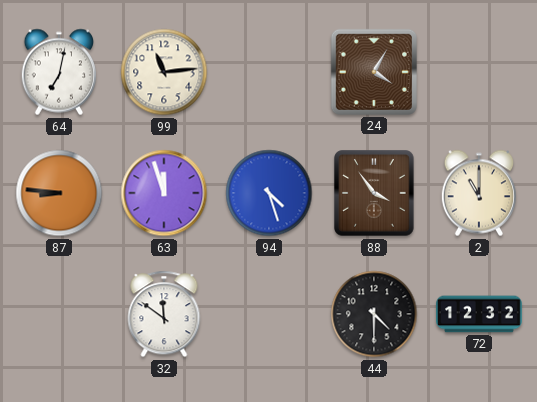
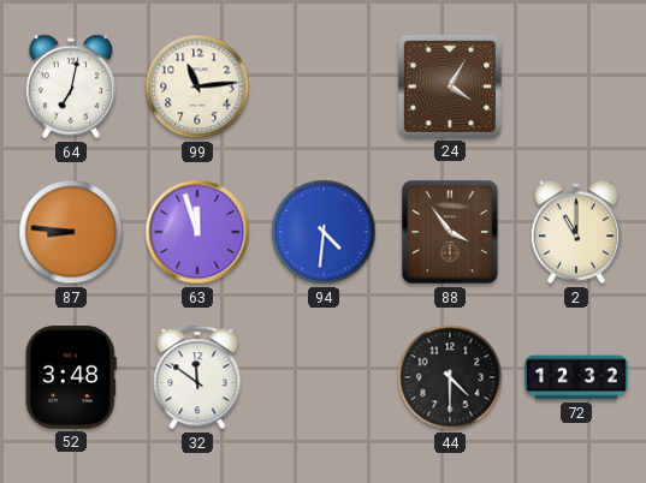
94: 4:27 -> 4:31
52: none -> 3:48
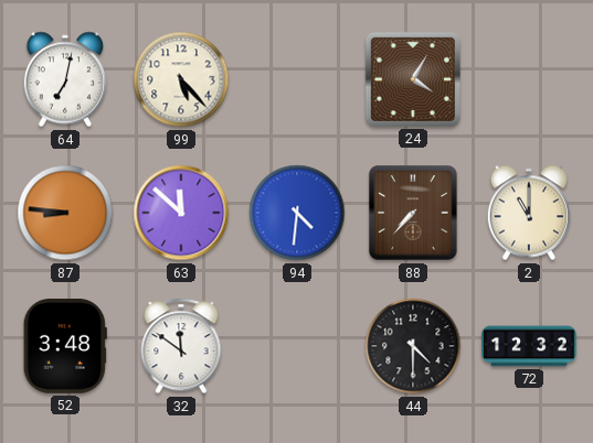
99: 11:14 -> 5:23
63: 11:57 -> 11:52
88: 3:54 -> 7:37
